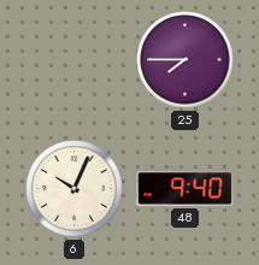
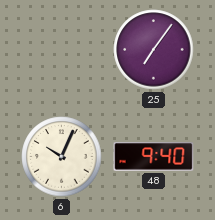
25: 7:45 -> 7:06
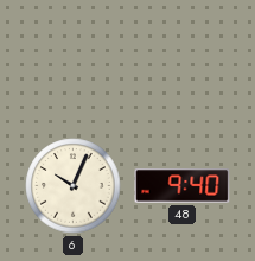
25: 7:06 -> none
